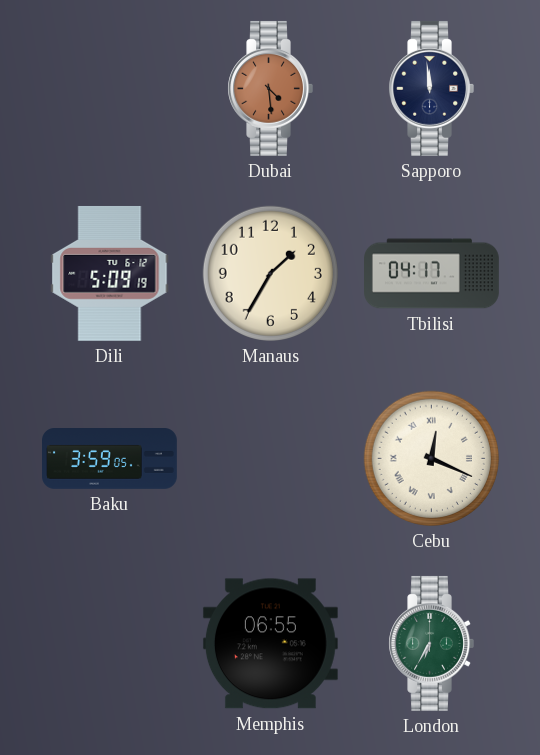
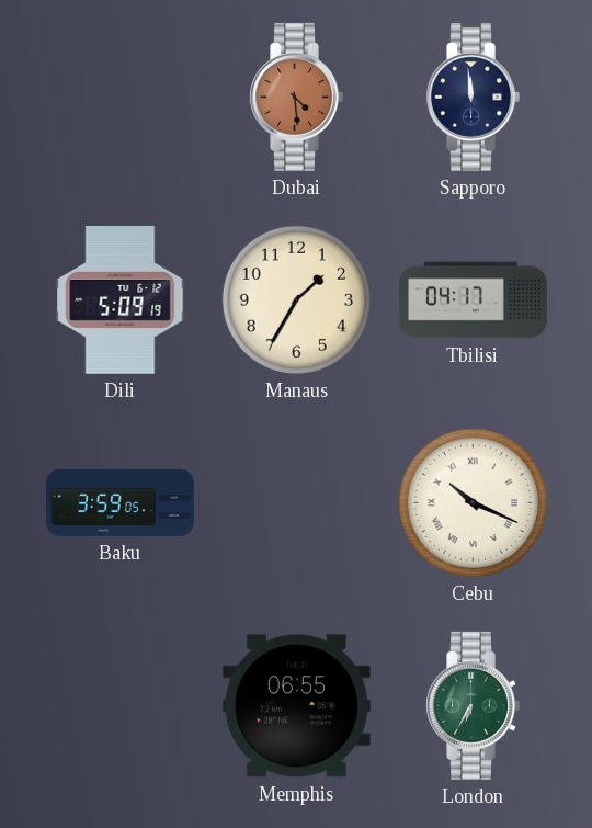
Cebu: 12:19 -> 10:19
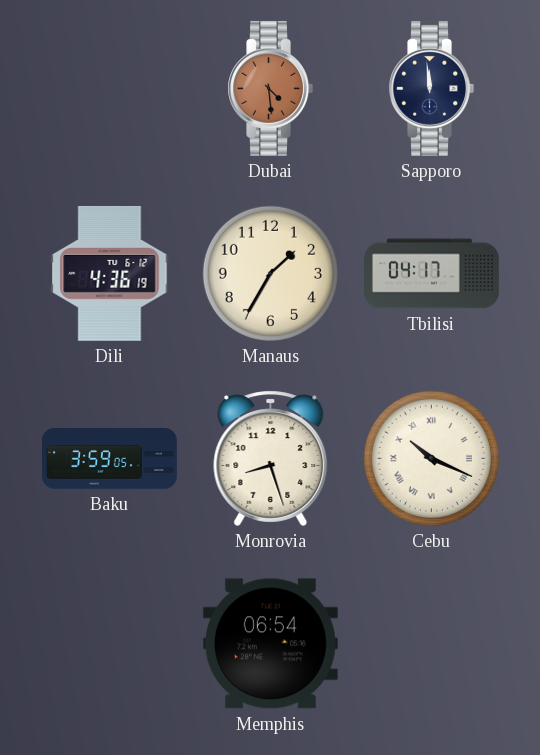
Dili: 5:09 -> 4:36
Monrovia: none -> 8:27
Memphis: 06:55 -> 06:54
London: 6:35 -> none
